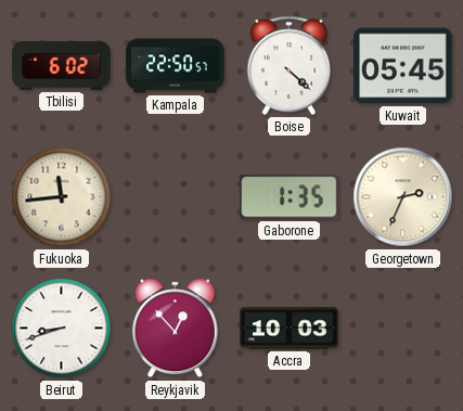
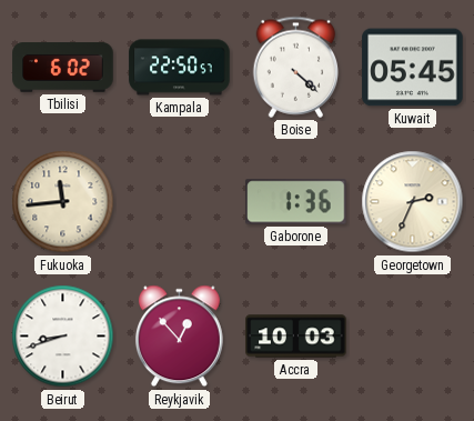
Gaborone: 1:35 -> 1:36
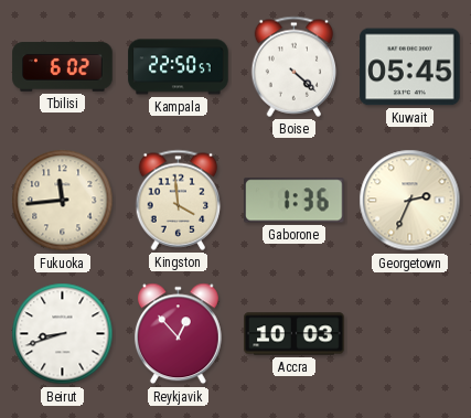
Kingston: none -> 3:59
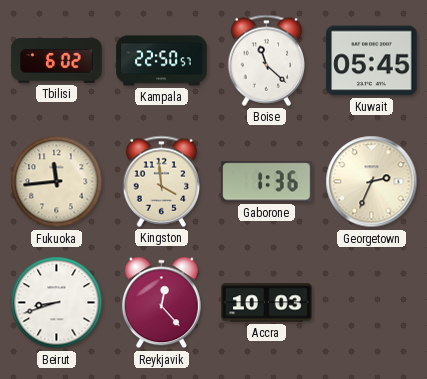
Boise: 4:22 -> 11:22
Reykjavik: 12:53 -> 12:23
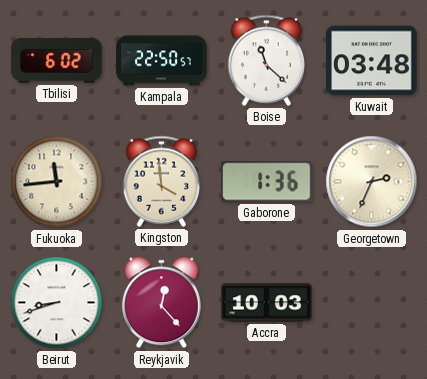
Kuwait: 05:45 -> 03:48
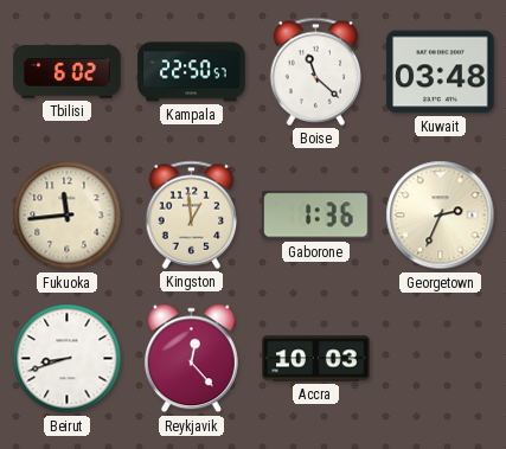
Kingston: 3:59 -> 12:59
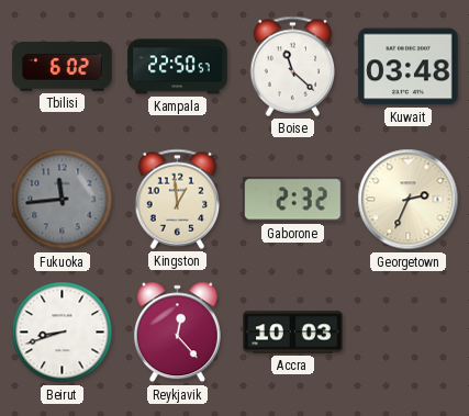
Fukuoka dial: cream -> grey
Gaborone: 1:36 -> 2:32
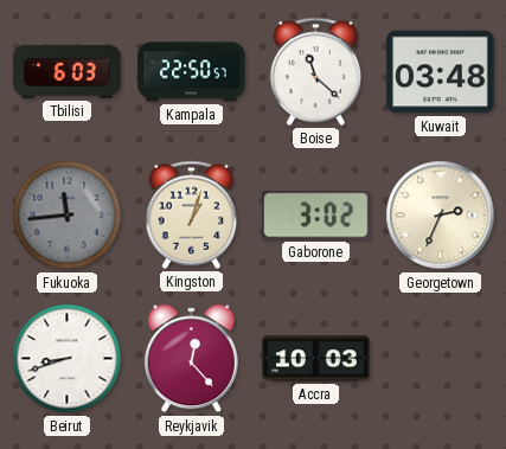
Tbilisi: 6:02 -> 6:03
Kingston: 12:59 -> 1:03
Gaborone: 2:32 -> 3:02
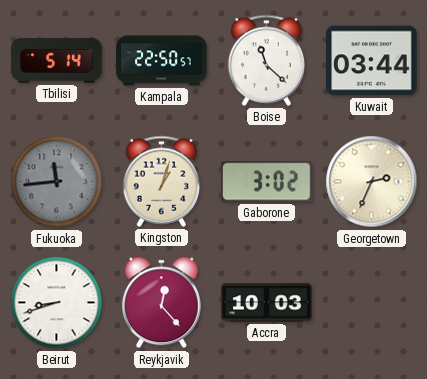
Tbilisi: 6:03 -> 5:14
Kuwait: 03:48 -> 03:44
